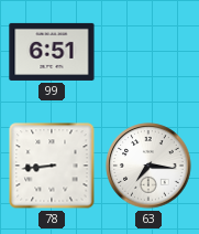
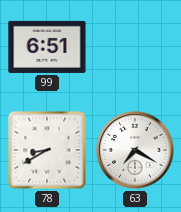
78: 8:44 -> 8:40
63: 7:16 -> 7:20
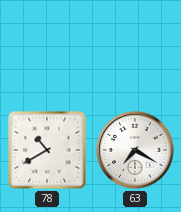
99: 6:51 -> none
78: 8:40 -> 10:40
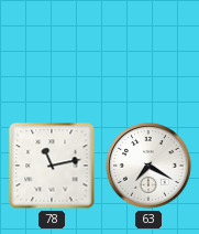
78: 10:40 -> 11:13
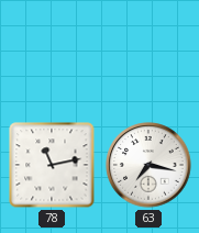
63: 7:20 -> 7:17
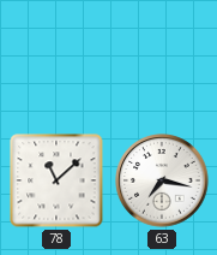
78: 11:13 -> 11:08
